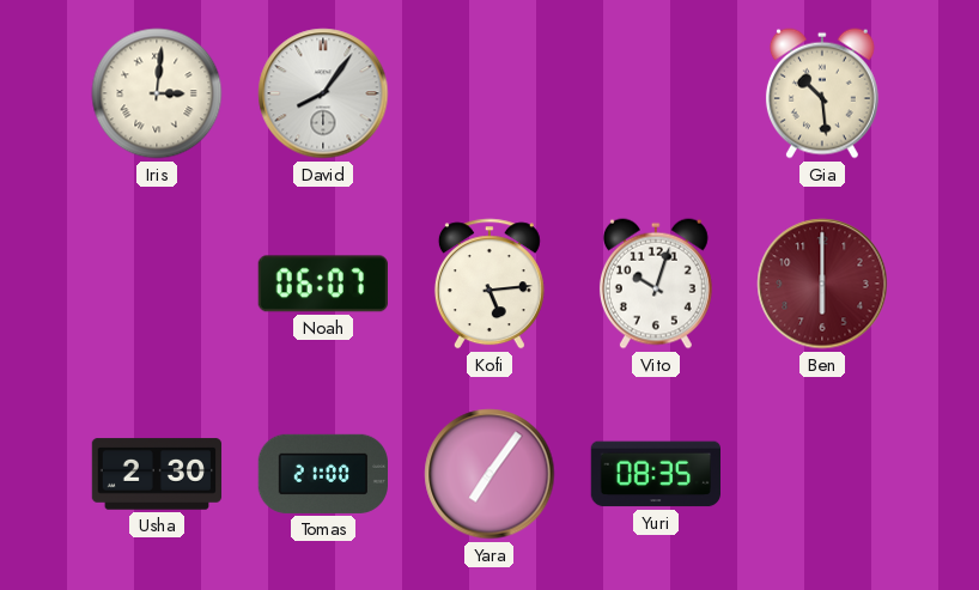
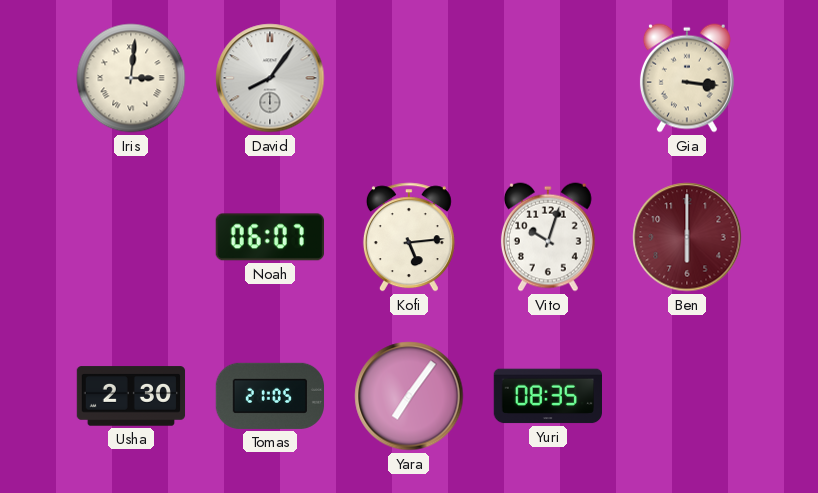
Gia: 10:29 -> 3:16
Tomas: 21:00 -> 21:05
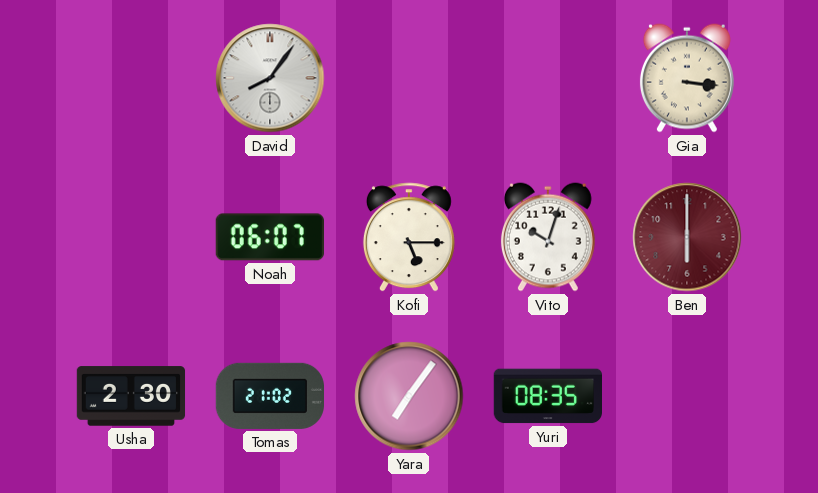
Iris: 3:01 -> none
Kofi: 5:14 -> 5:15
Tomas: 21:05 -> 21:02
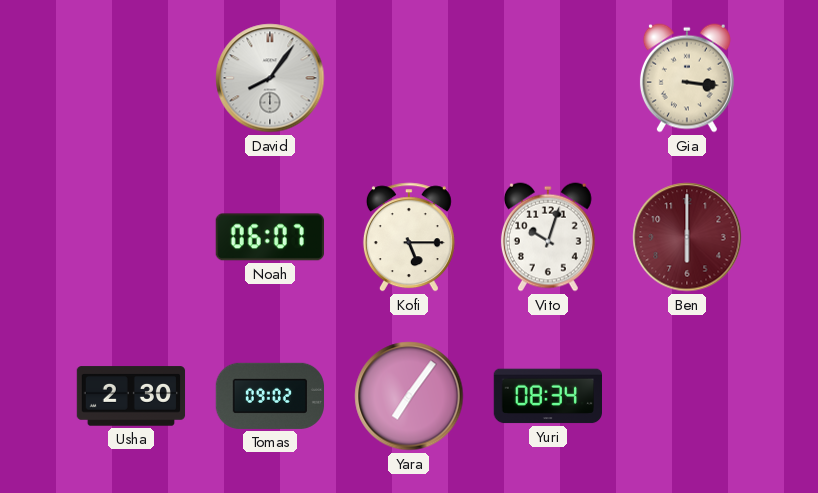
Tomas: 21:02 -> 09:02
Yuri: 08:35 -> 08:34
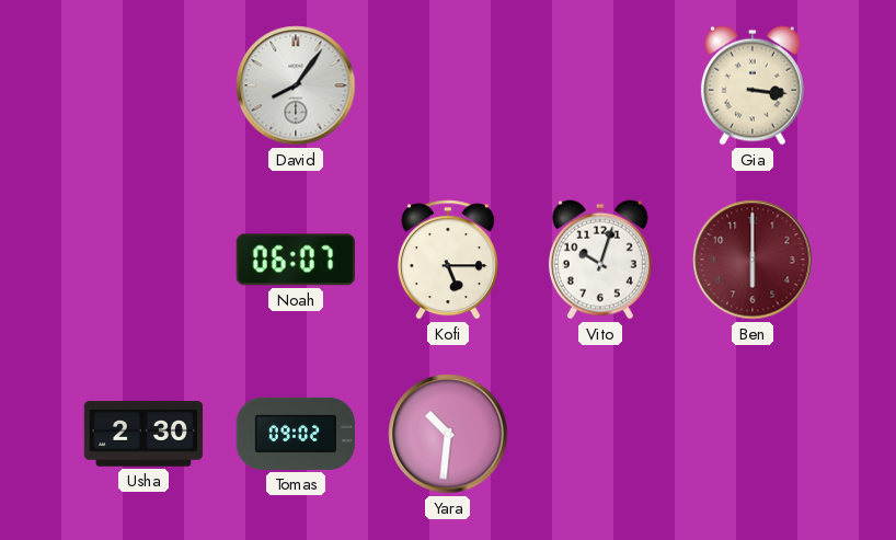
Yara: 7:06 -> 10:31
Yuri: 08:34 -> none
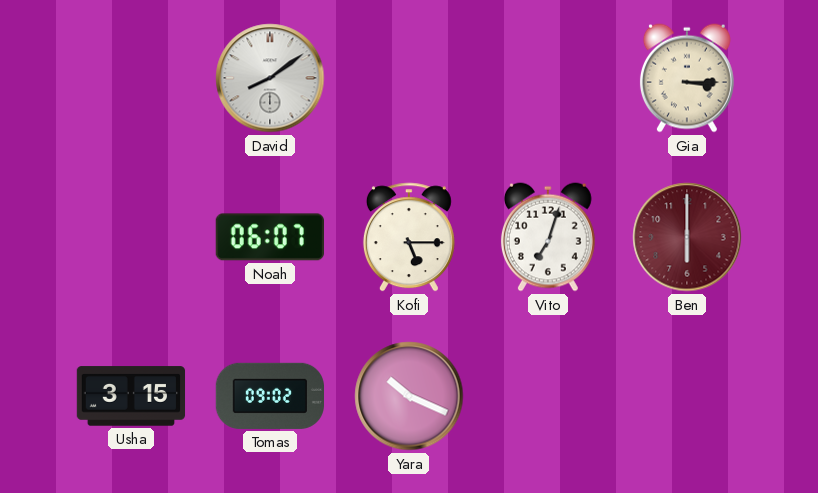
David: 8:06 -> 8:09
Gia: 3:16 -> 3:15
Vito: 10:03 -> 7:03
Usha: 2:30 -> 3:15
Yara: 10:31 -> 10:19
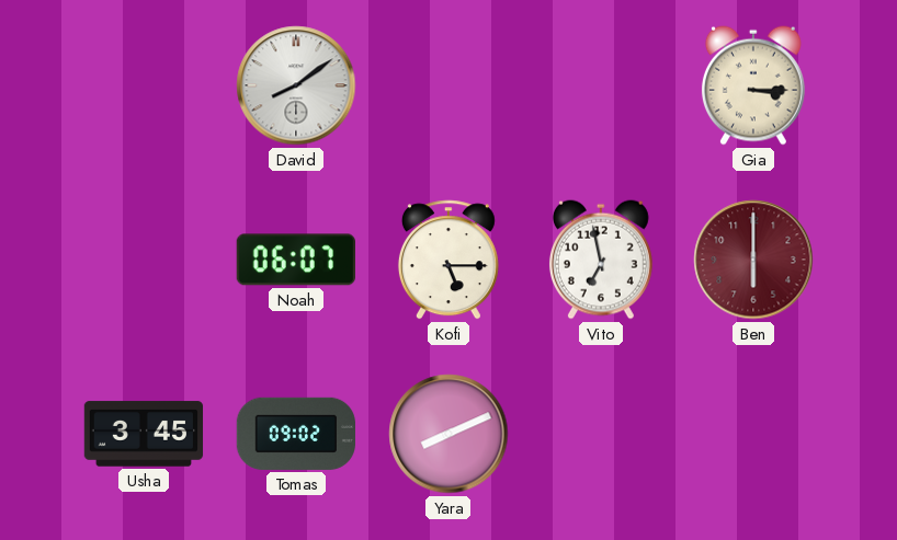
Vito: 7:03 -> 6:58
Usha: 3:15 -> 3:45
Yara: 10:19 -> 8:11
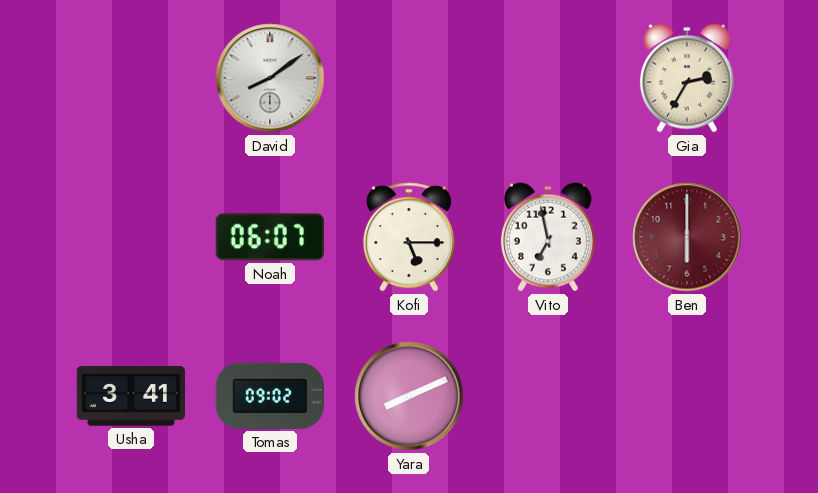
Gia: 3:15 -> 2:35
Usha: 3:45 -> 3:41
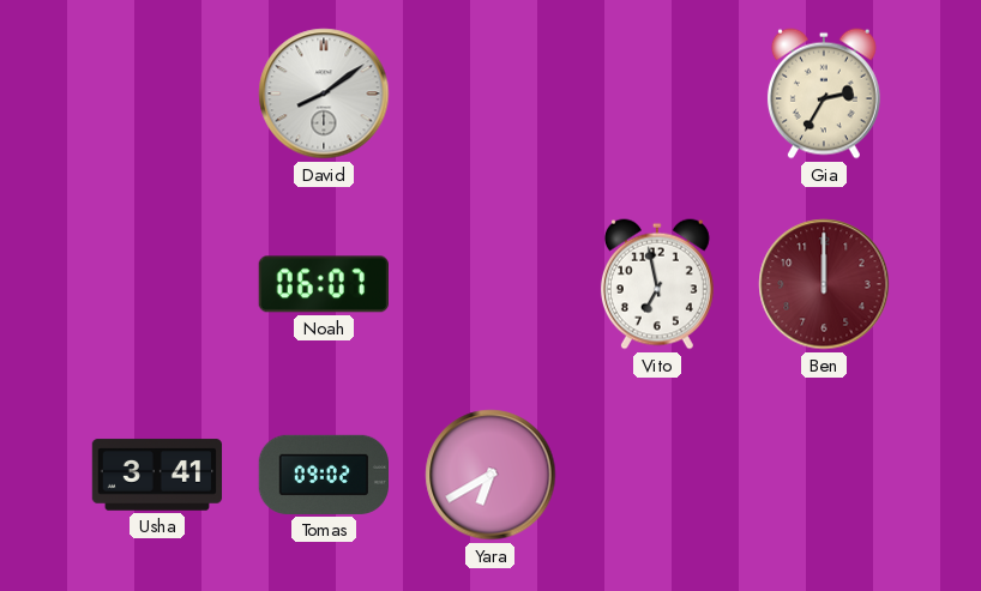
Kofi: 5:15 -> none
Ben: 6:00 -> 12:00
Yara: 8:11 -> 6:40
